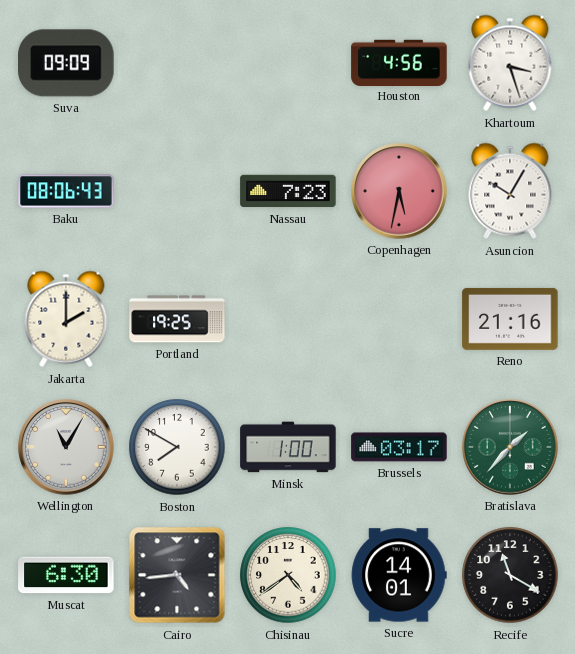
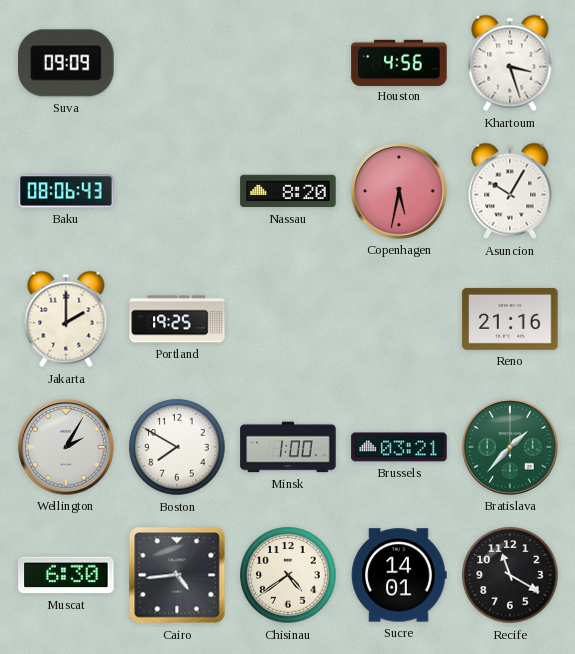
Nassau: 7:23 -> 8:20
Wellington: 11:05 -> 2:05
Brussels: 03:17 -> 03:21
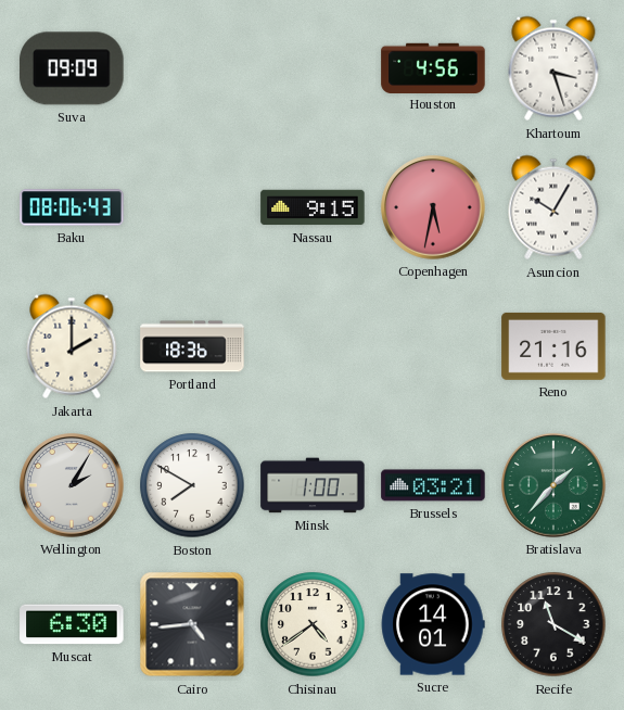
Nassau: 8:20 -> 9:15
Portland: 19:25 -> 18:36
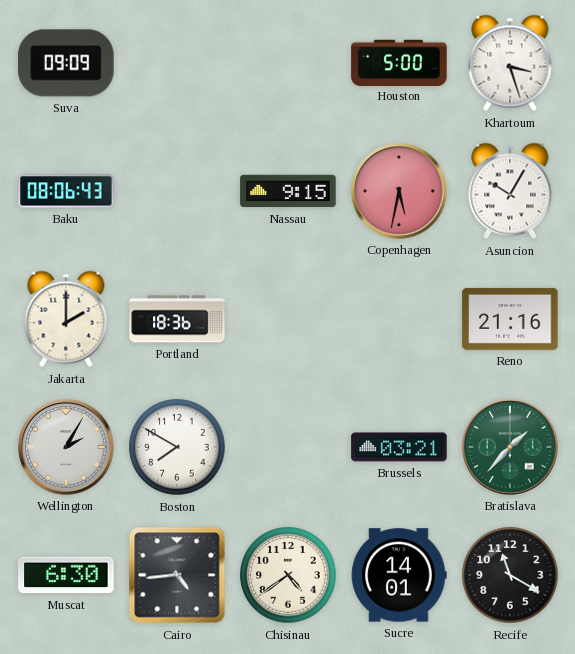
Houston: 4:56 -> 5:00
Minsk: 1:00 -> none
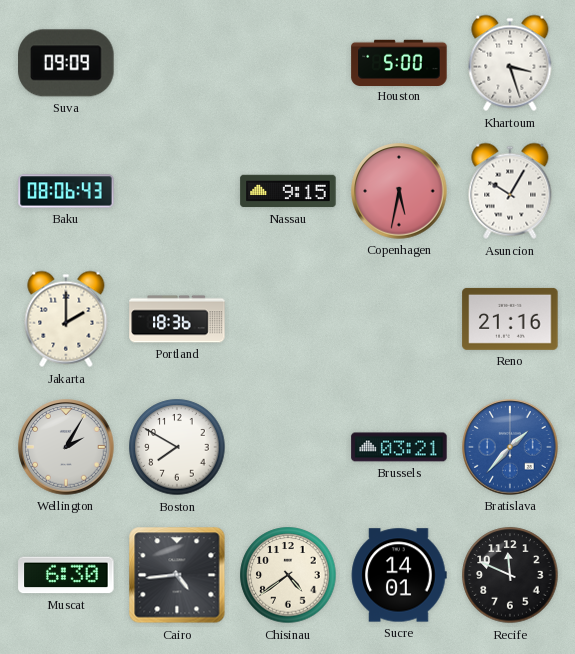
Bratislava dial: green -> blue
Recife: 11:20 -> 11:49
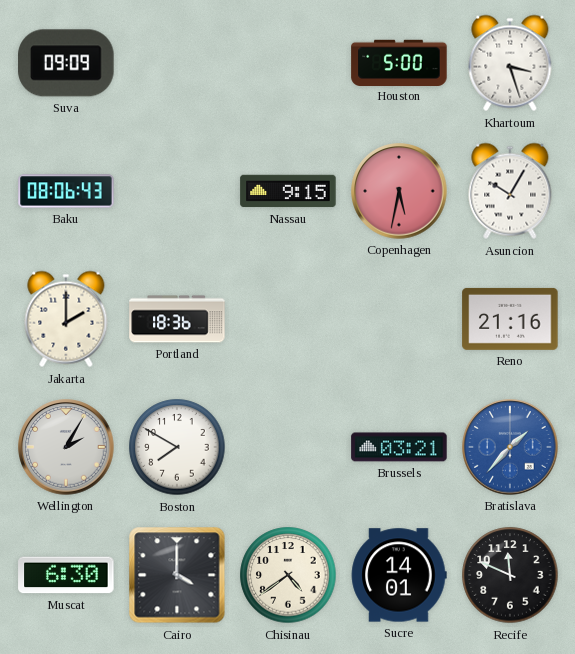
Cairo: 4:44 -> 4:00
